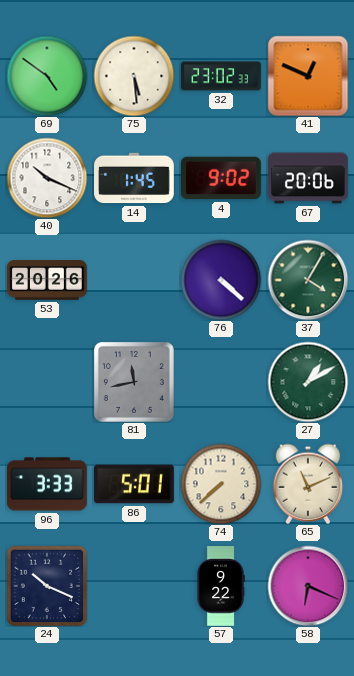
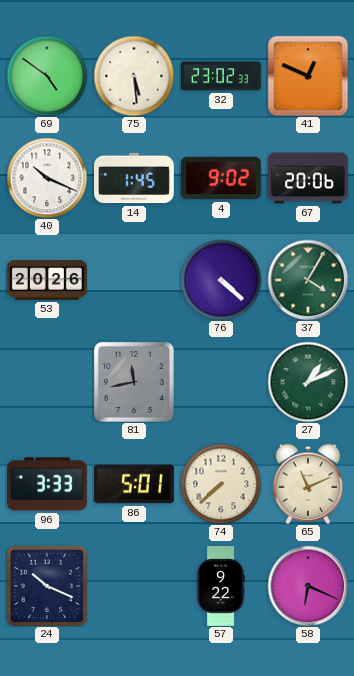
27: 1:10 -> 1:11
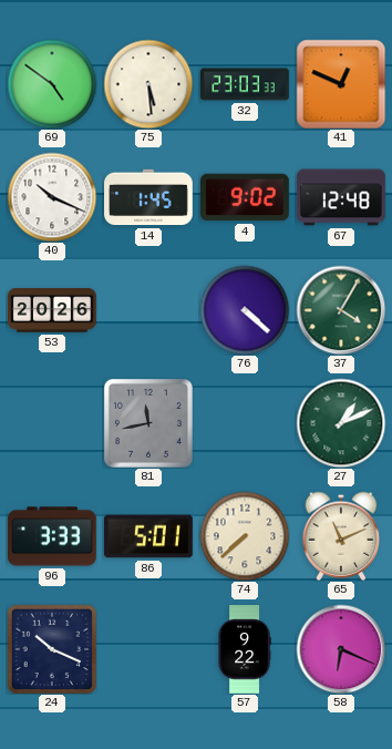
32: 23:02 -> 23:03
67: 20:06 -> 12:48
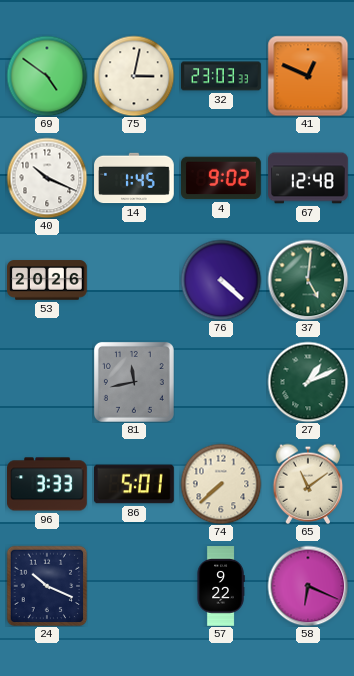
75: 5:29 -> 3:02
37: 4:05 -> 5:01
65: 11:11 -> 11:09
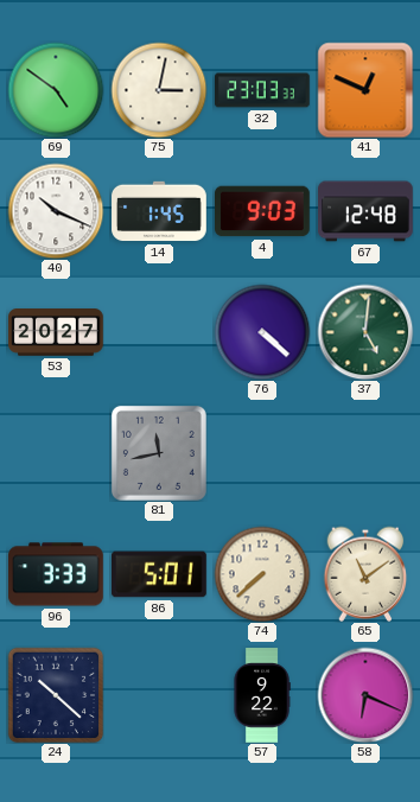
4: 9:02 -> 9:03
53: 20:26 -> 20:27
27: 1:11 -> none
24: 10:19 -> 10:22
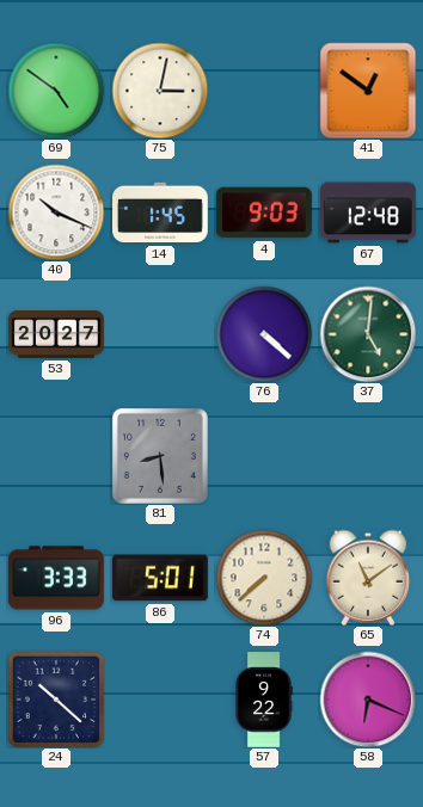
32: 23:03 -> none
41: 12:49 -> 12:51
81: 11:43 -> 8:29
